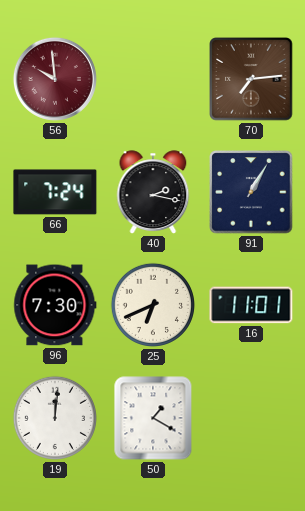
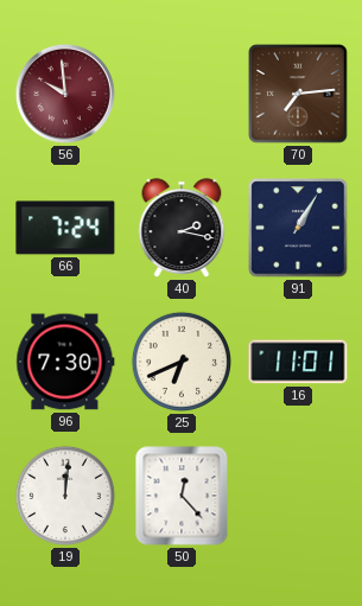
50: 1:20 -> 12:23
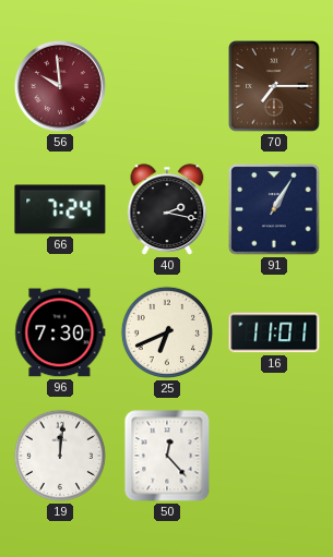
70: 7:14 -> 7:15
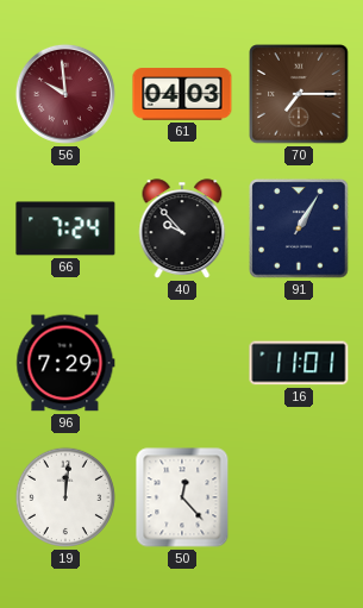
61: none -> 04:03
40: 2:17 -> 9:53
96: 7:30 -> 7:29
25: 6:41 -> none
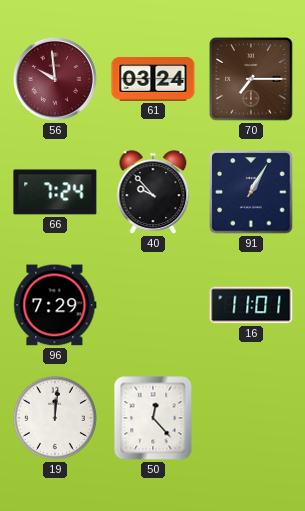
61: 04:03 -> 03:24
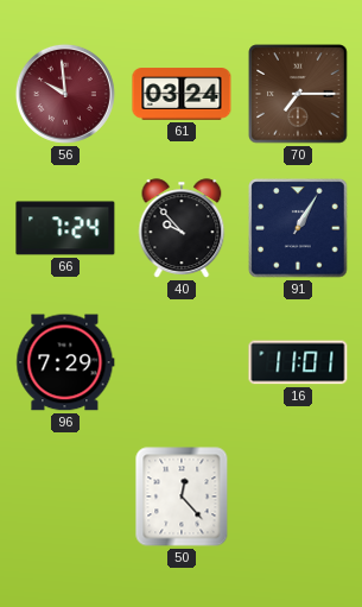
19: 12:01 -> none
